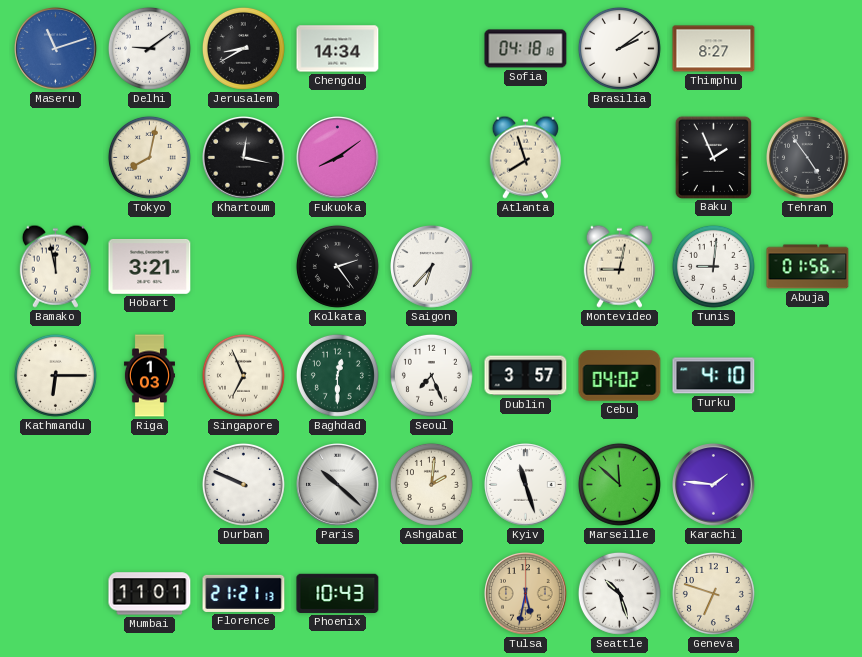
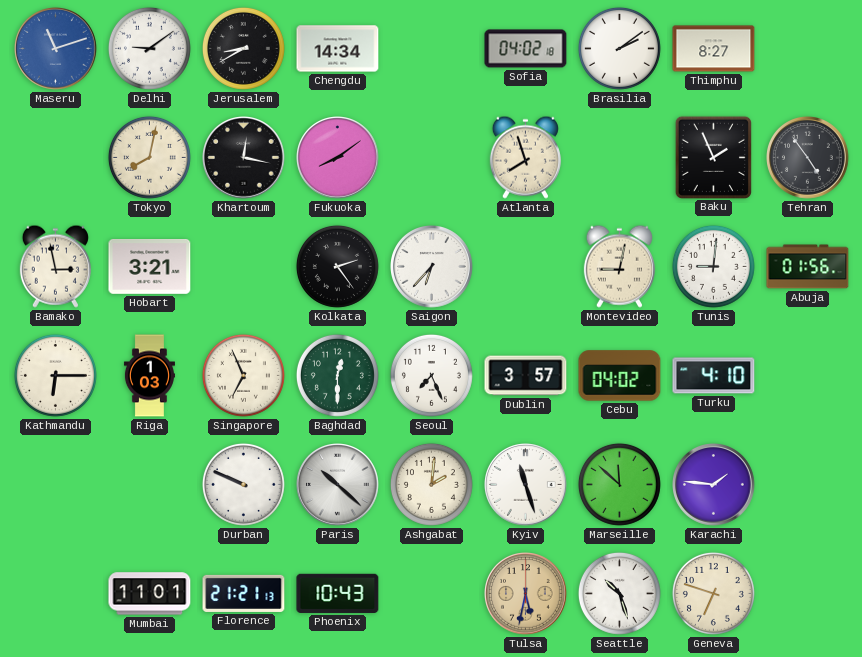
Sofia: 04:18 -> 04:02
Bamako: 11:58 -> 2:58
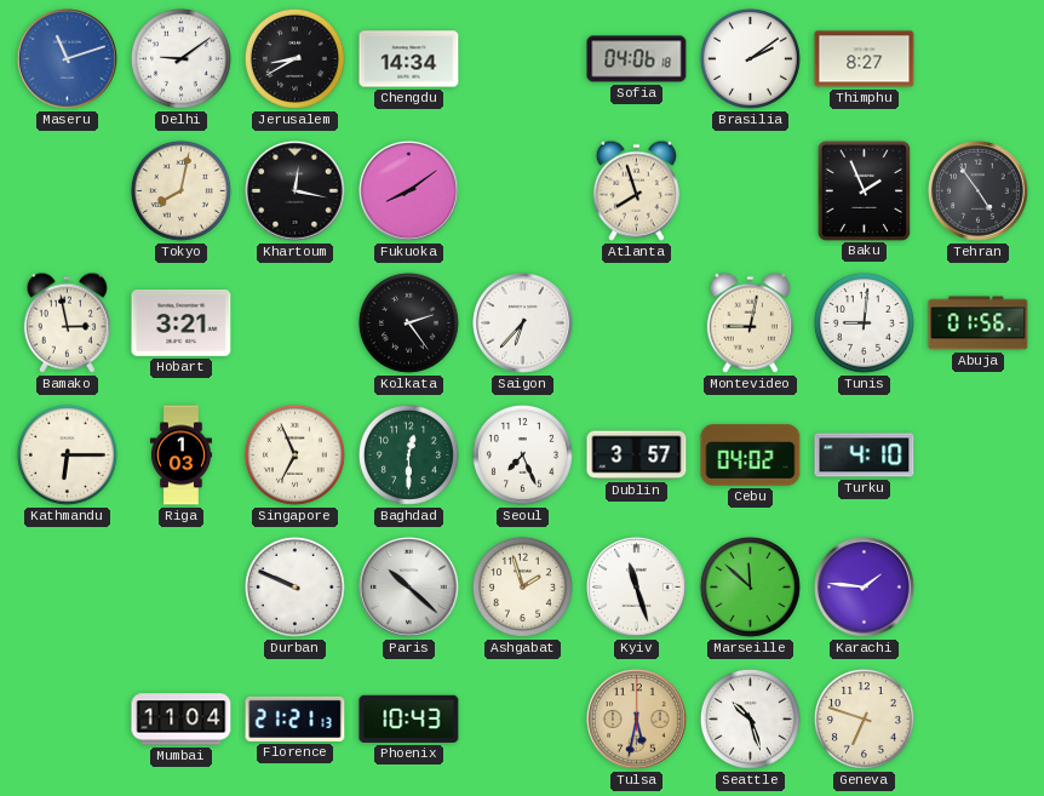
Sofia: 04:02 -> 04:06
Ashgabat: 2:01 -> 1:57
Mumbai: 11:01 -> 11:04
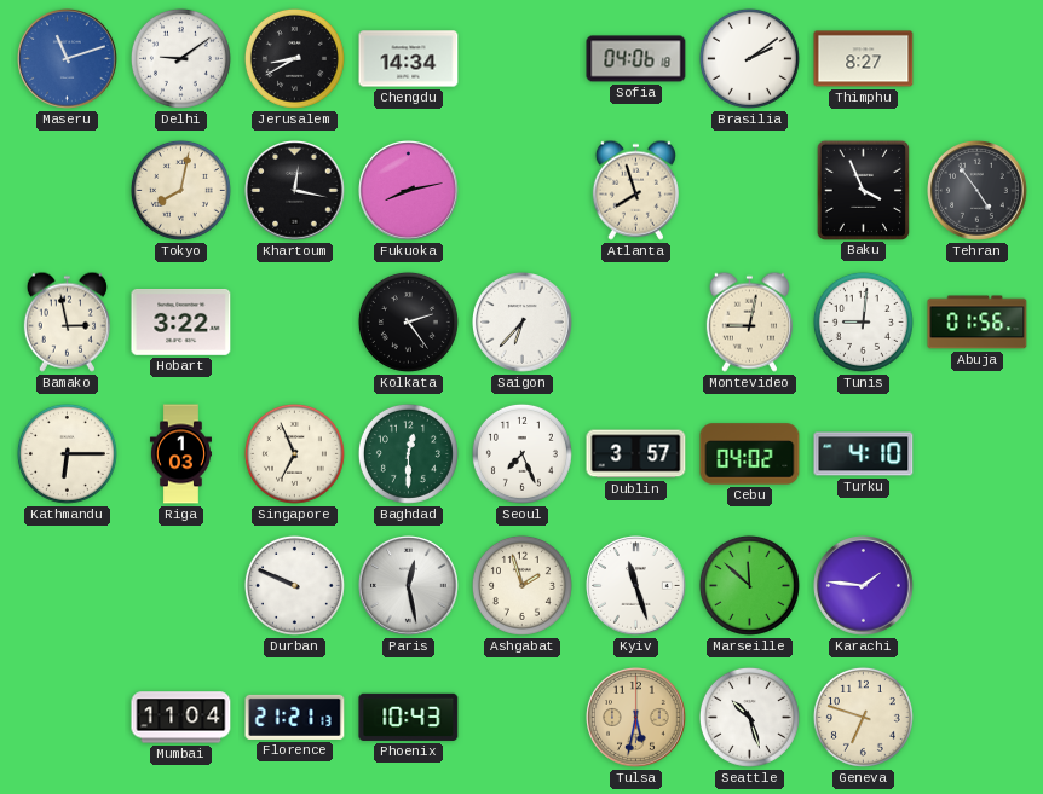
Fukuoka: 8:09 -> 8:13
Baku: 1:56 -> 3:56
Hobart: 3:21 -> 3:22
Paris: 10:22 -> 12:28
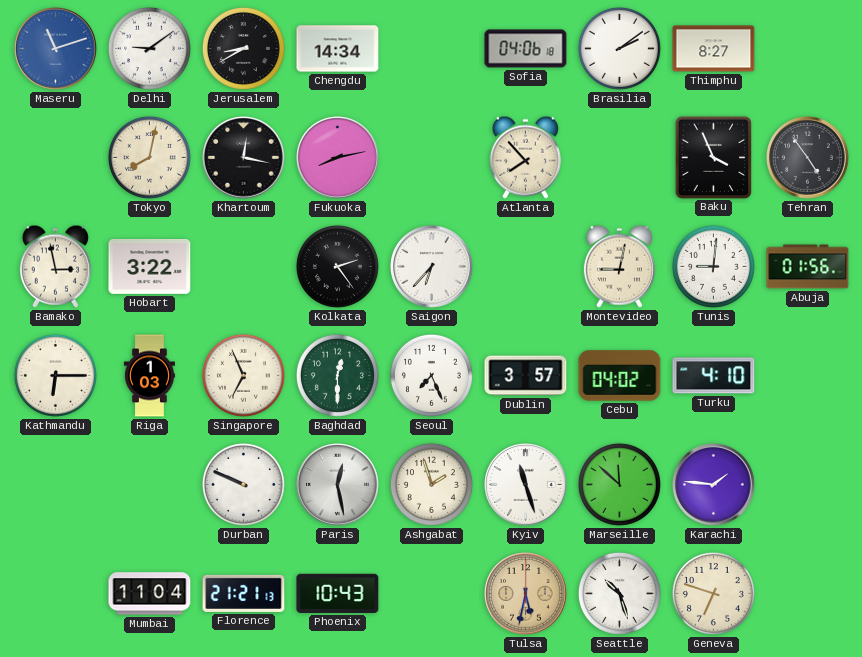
Atlanta: 7:57 -> 7:53
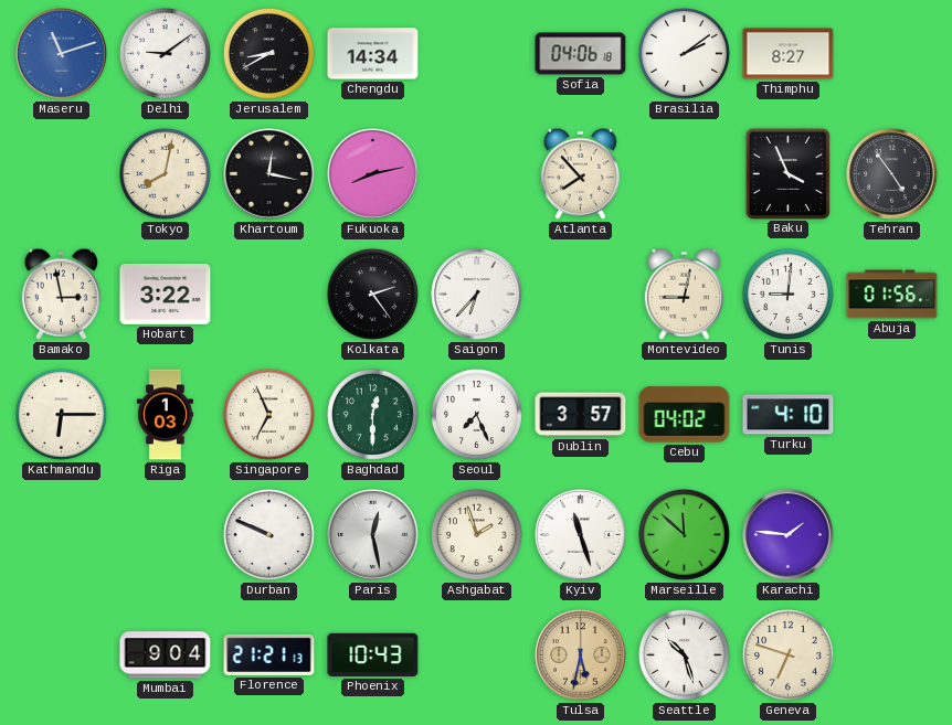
Mumbai: 11:04 -> 9:04
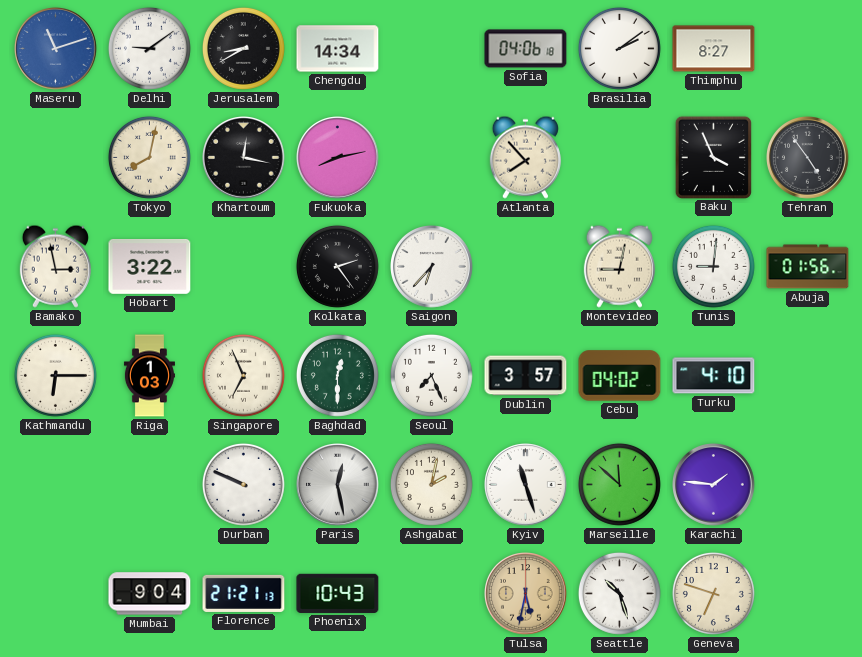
Ashgabat: 1:57 -> 2:02
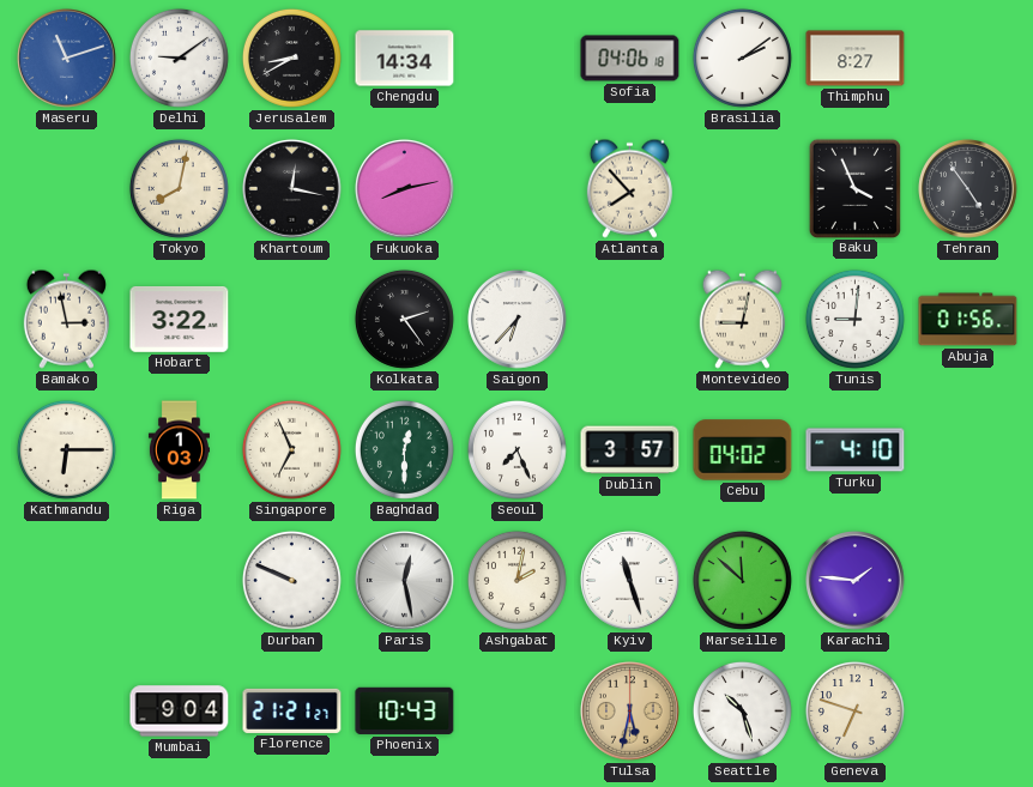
Florence: 21:21:13 -> 21:21:27
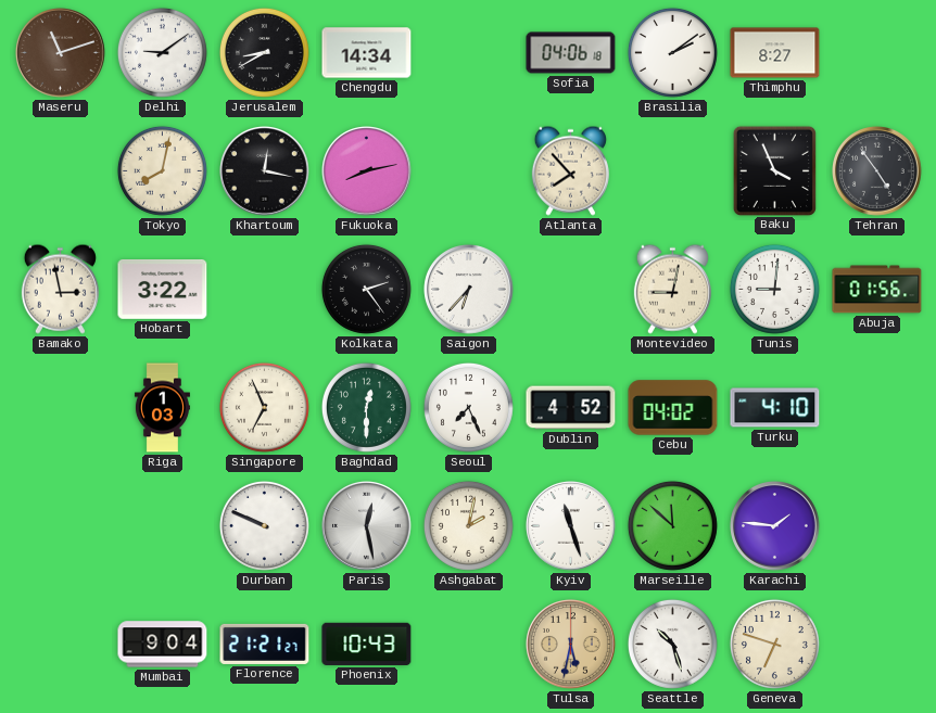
Maseru dial: blue -> brown
Kathmandu: 6:15 -> none
Dublin: 3:57 -> 4:52
